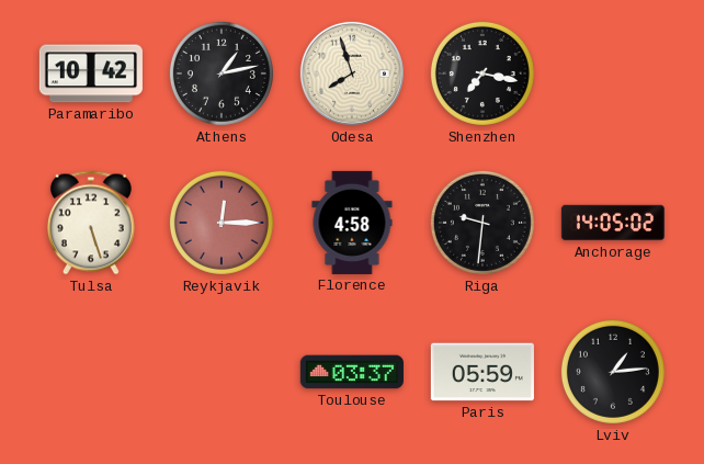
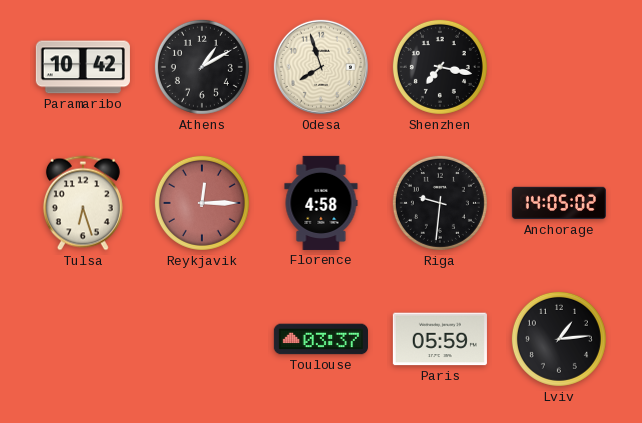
Athens: 1:13 -> 1:10
Tulsa: 5:27 -> 6:27
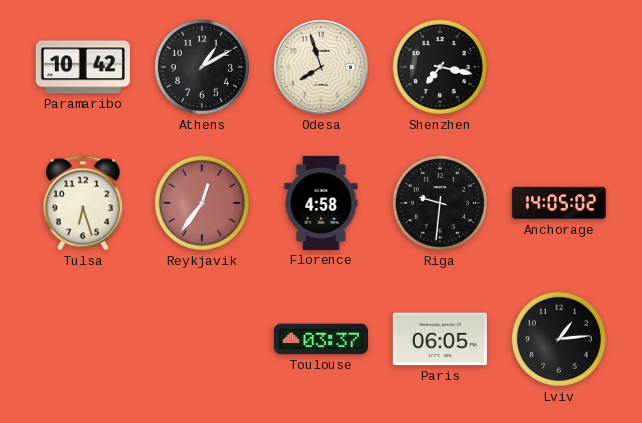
Reykjavik: 12:15 -> 12:36
Paris: 05:59 -> 06:05
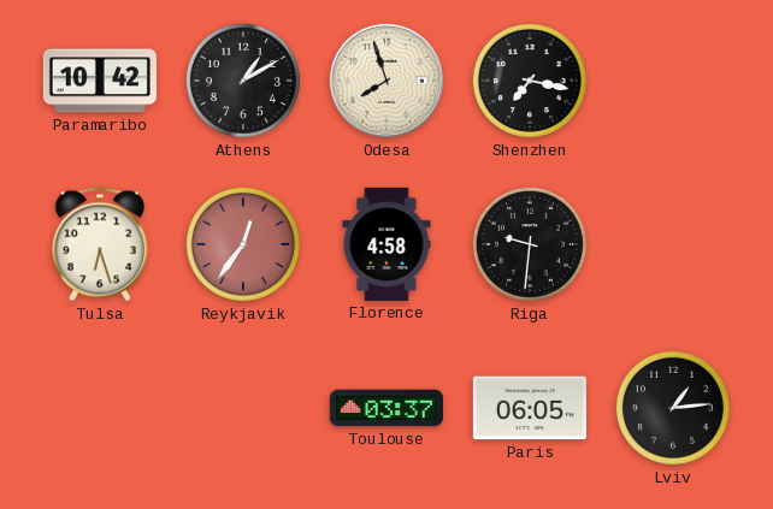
Anchorage: 14:05 -> none
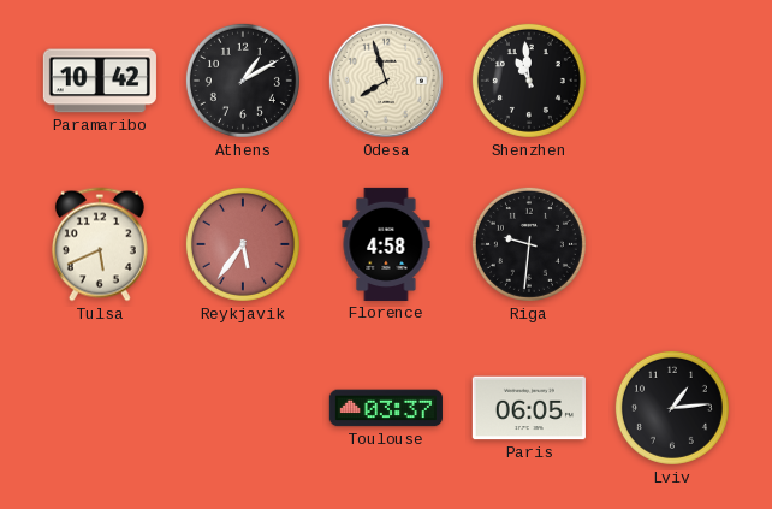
Shenzhen: 7:17 -> 10:59
Tulsa: 6:27 -> 5:41
Reykjavik: 12:36 -> 5:36
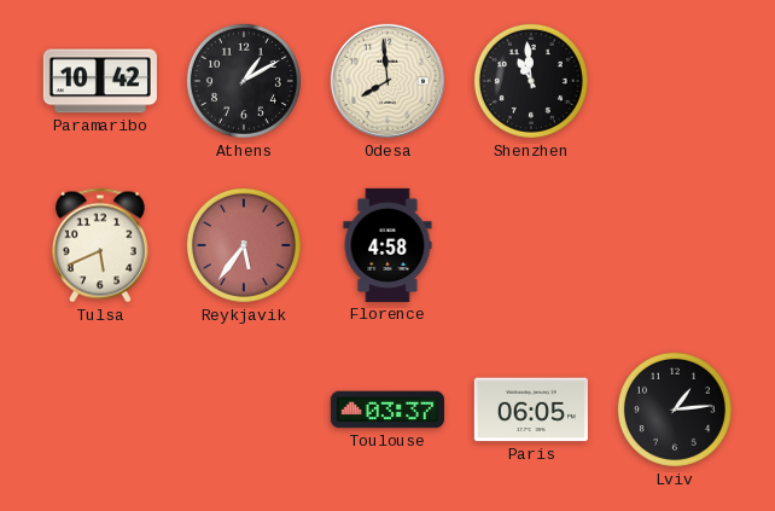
Odesa: 7:57 -> 7:59
Riga: 9:31 -> none
